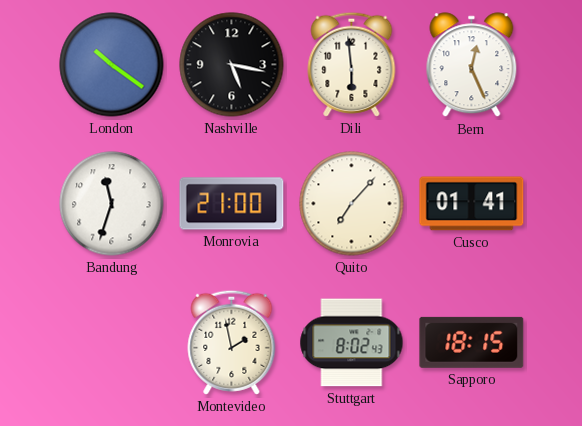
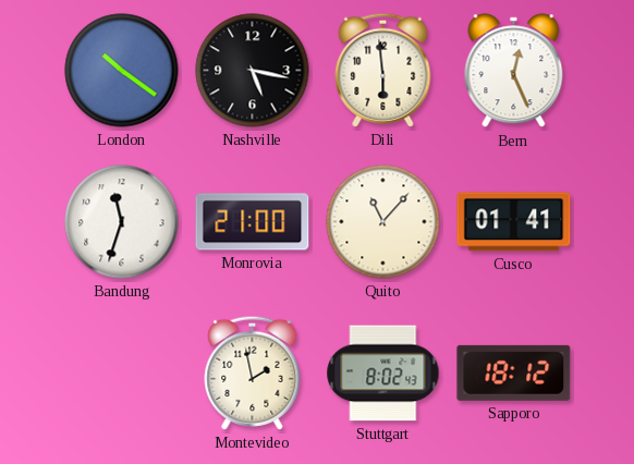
Quito: 7:07 -> 11:07
Sapporo: 18:15 -> 18:12
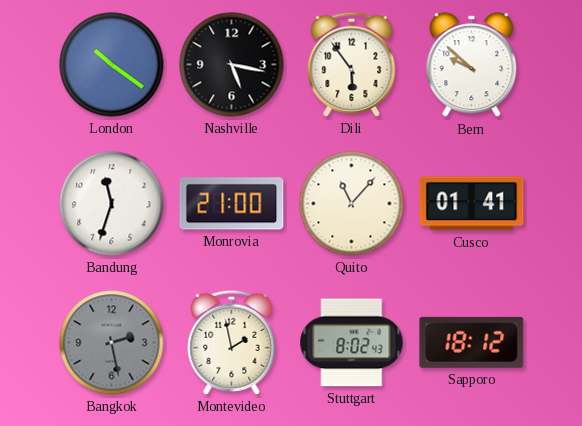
Dili: 5:59 -> 5:54
Bern: 12:26 -> 9:52
Bangkok: none -> 2:28
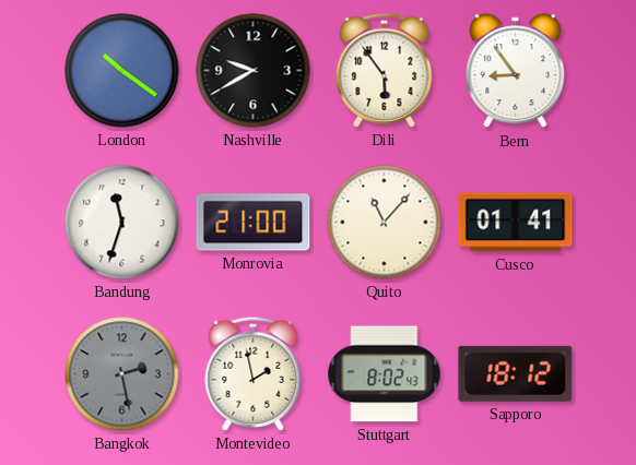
Nashville: 5:17 -> 9:40
Bern: 9:52 -> 8:54
